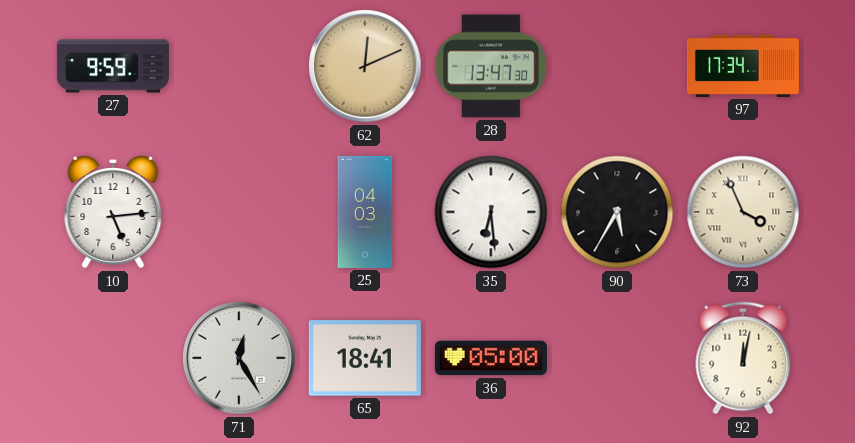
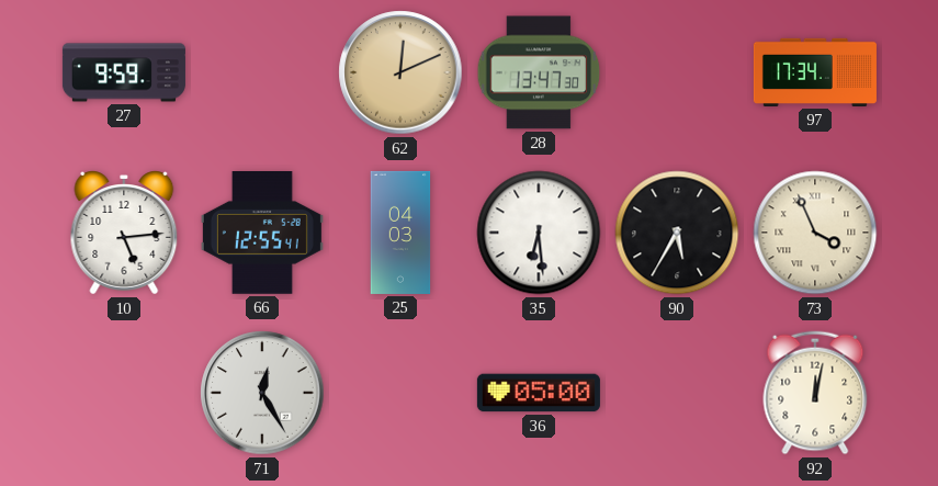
66: none -> 12:55
65: 18:41 -> none
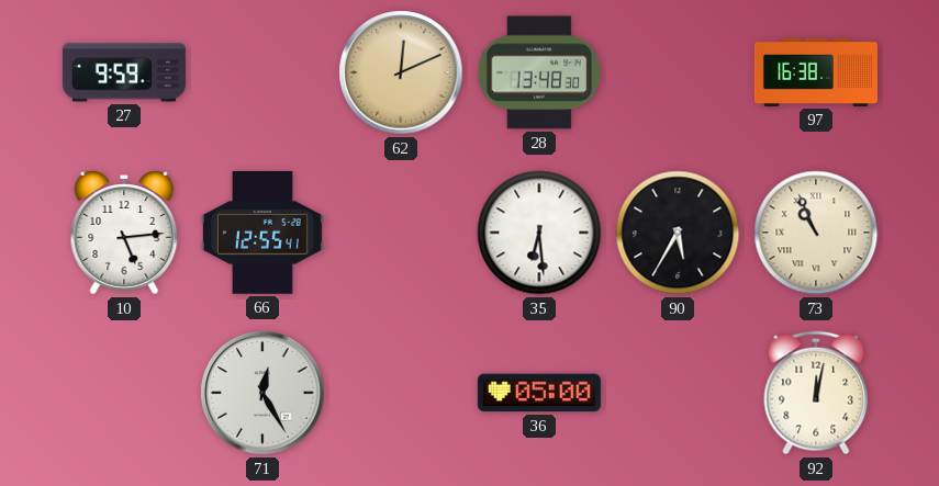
28: 13:47 -> 13:48
97: 17:34 -> 16:38
25: 04:03 -> none
73: 3:56 -> 10:56
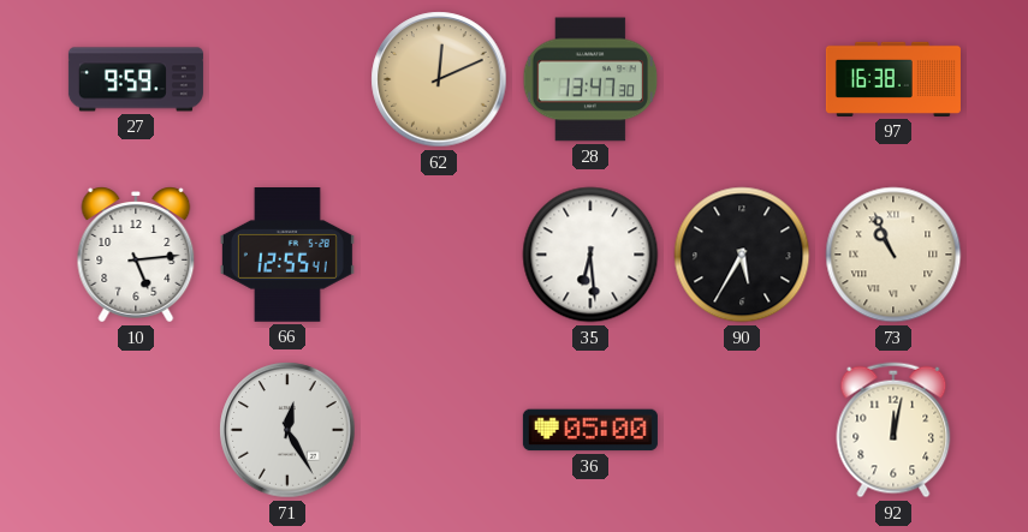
28: 13:48 -> 13:47
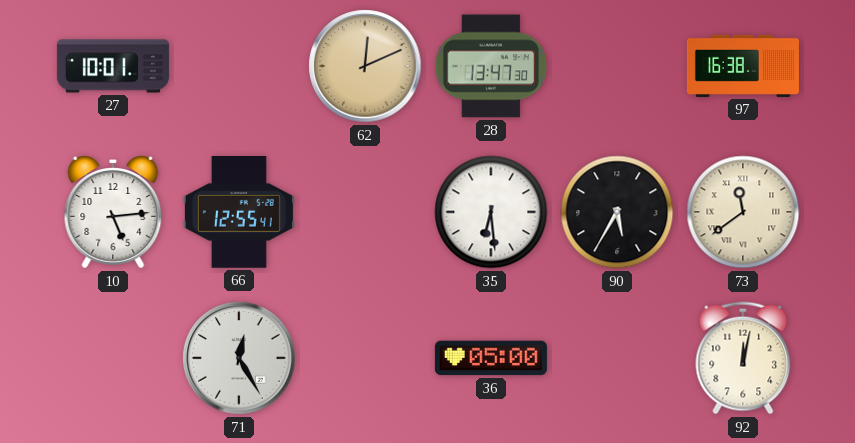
27: 9:59 -> 10:01
73: 10:56 -> 11:39
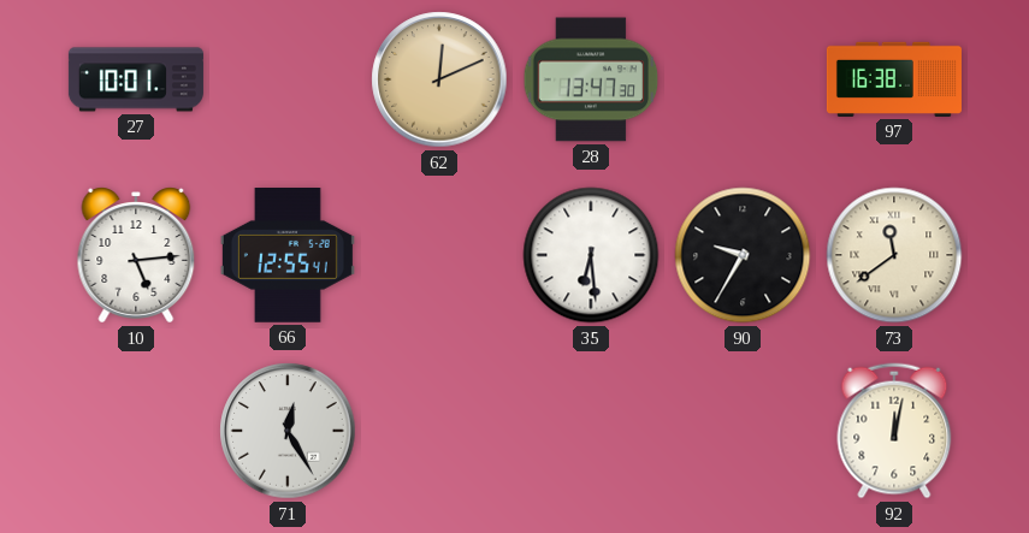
90: 5:35 -> 9:35
36: 05:00 -> none
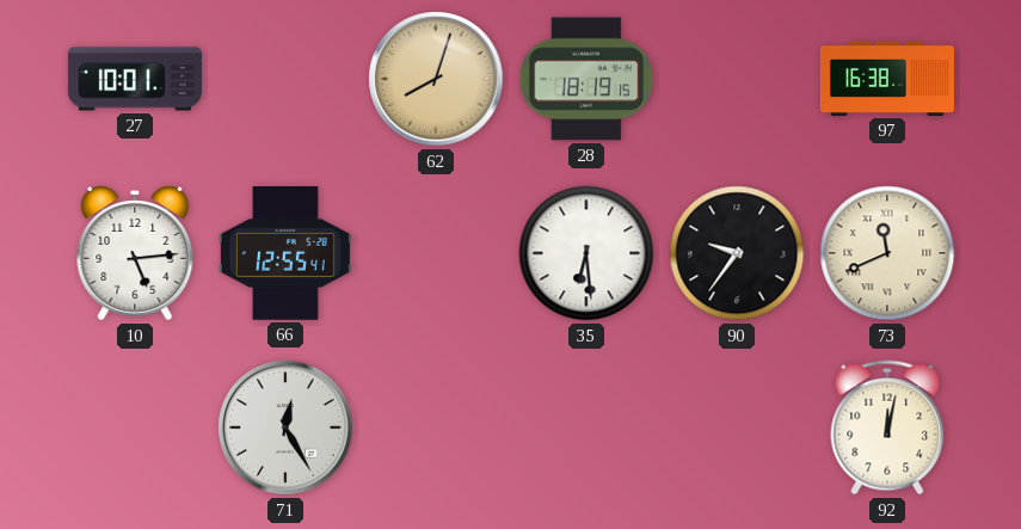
62: 12:11 -> 8:03
28: 13:47 -> 18:19
90: 9:35 -> 9:36
73: 11:39 -> 11:41
